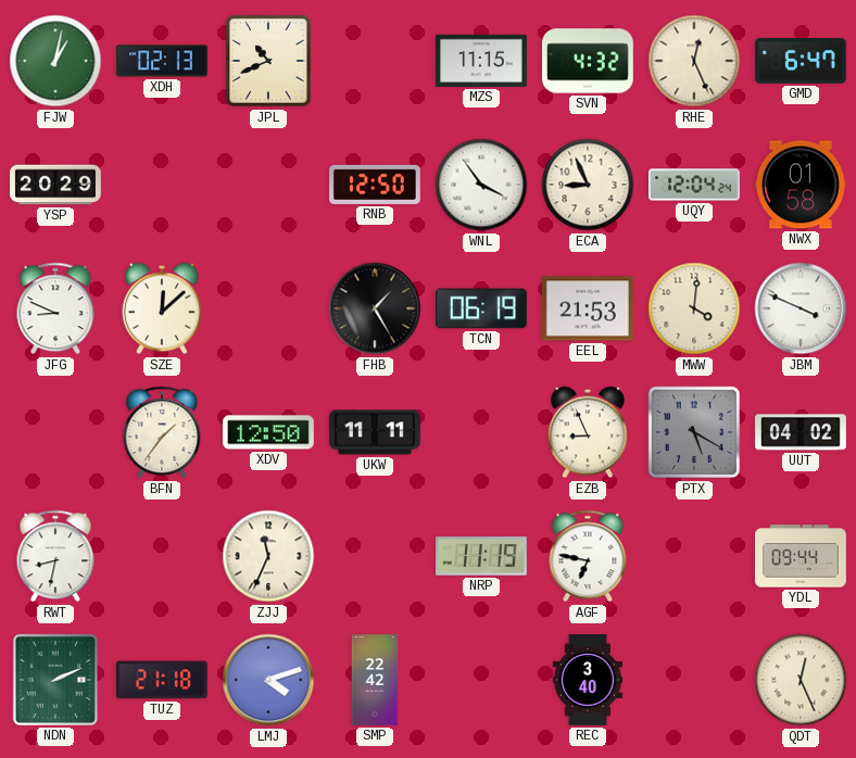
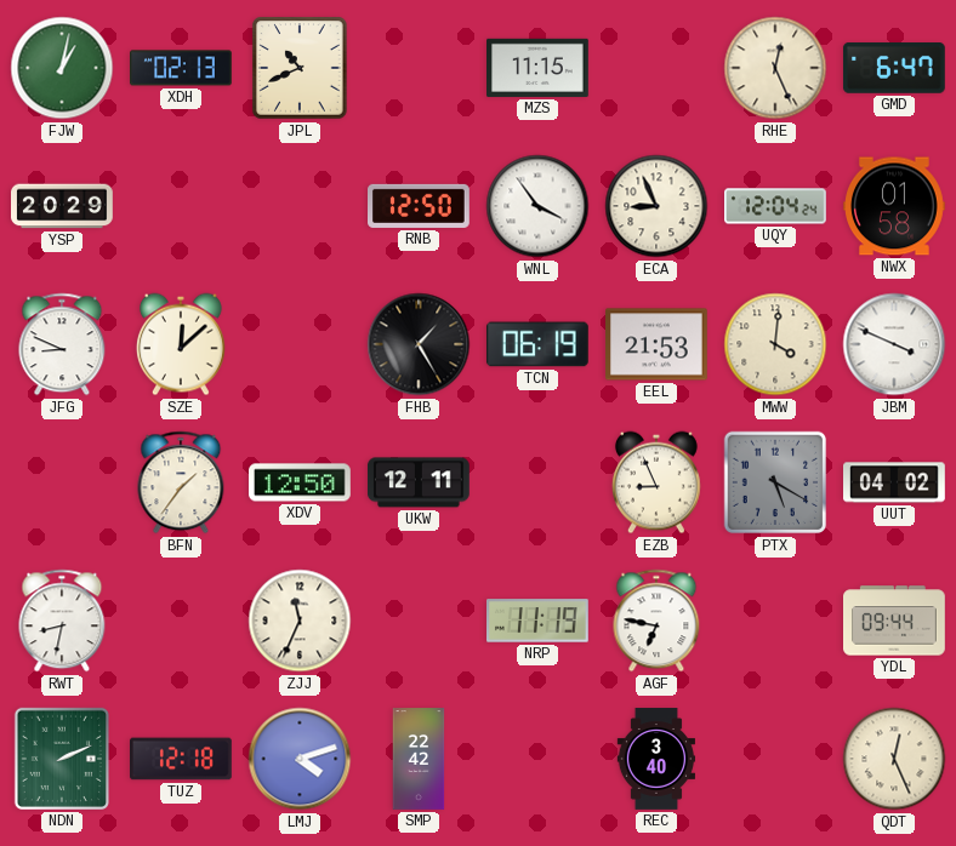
SVN: 4:32 -> none
UKW: 11:11 -> 12:11
TUZ: 21:18 -> 12:18
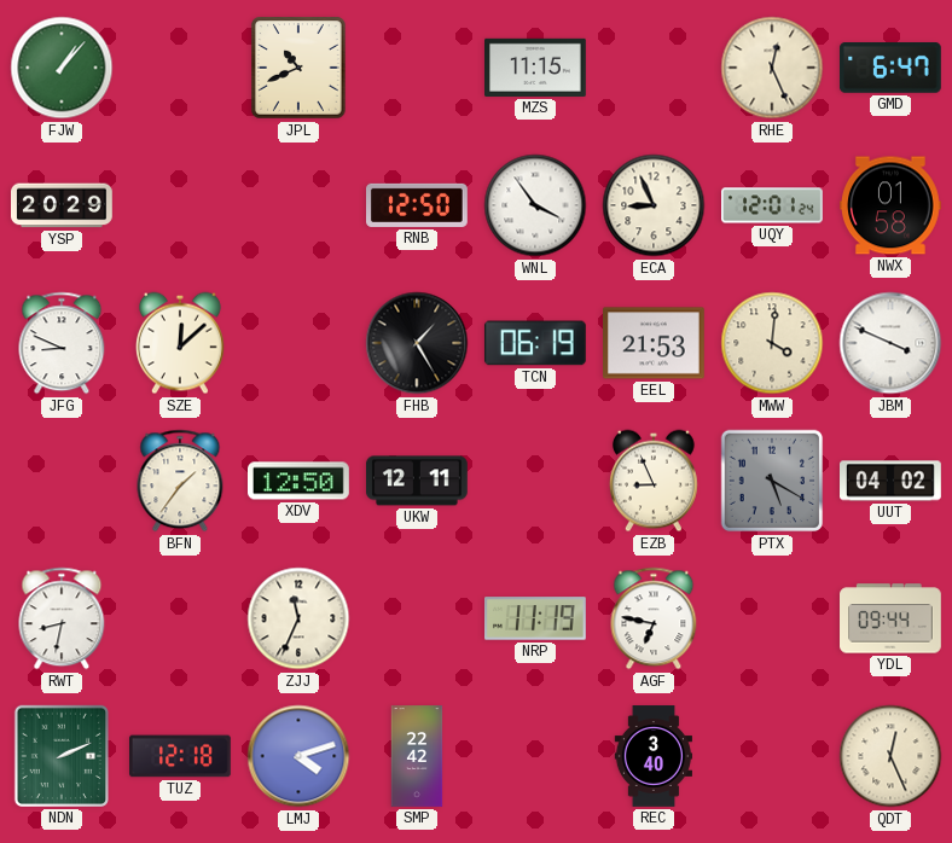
FJW: 1:02 -> 1:07
XDH: 02:13 -> none
UQY: 12:04 -> 12:01
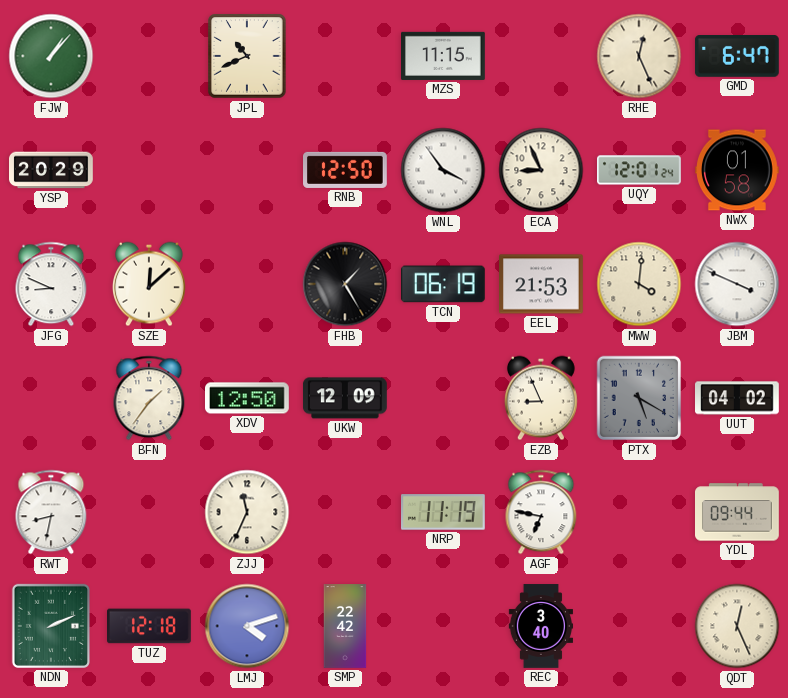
UKW: 12:11 -> 12:09
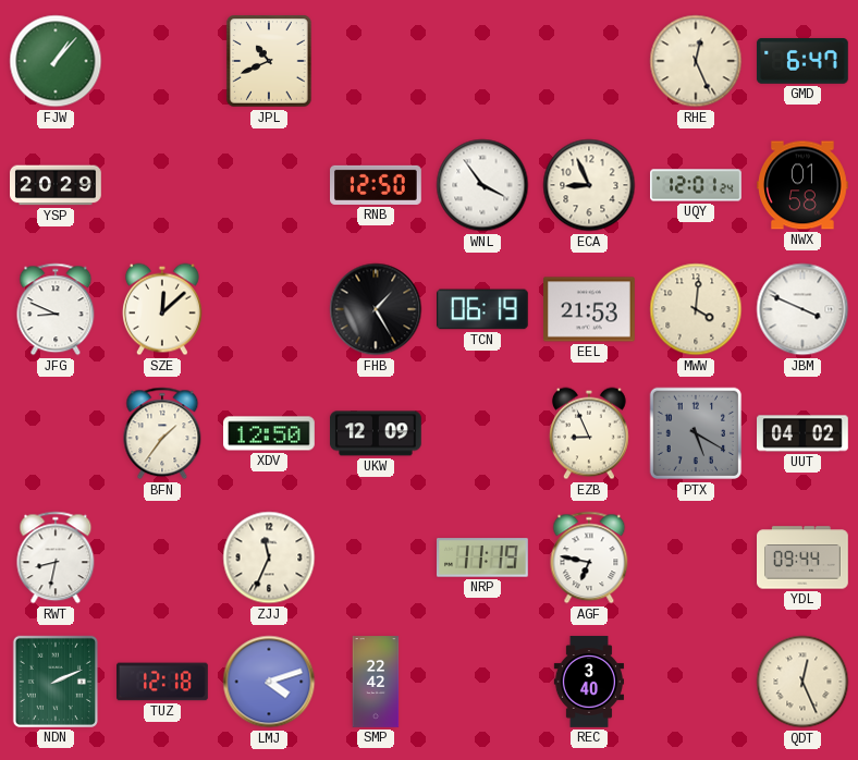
MZS: 11:15 -> none
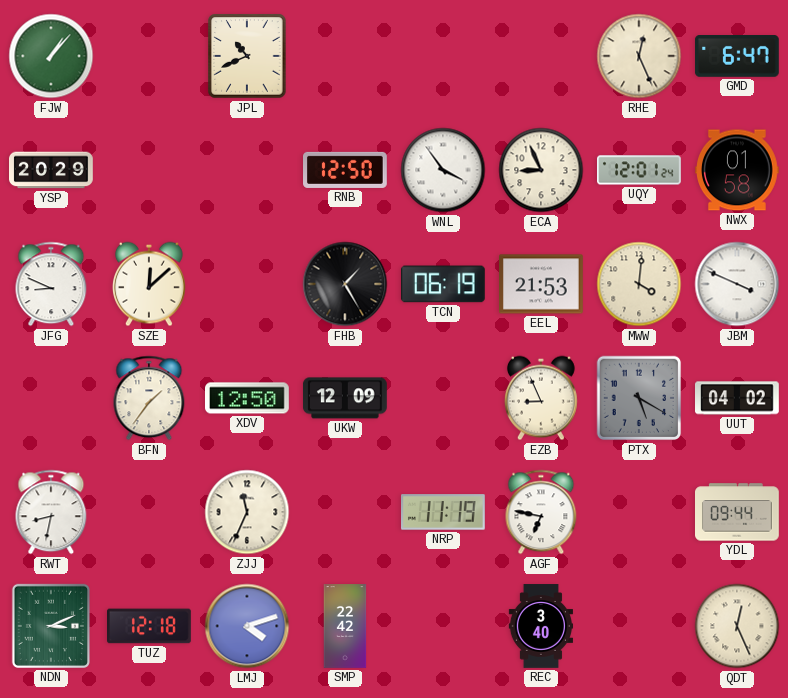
NDN: 2:11 -> 3:11
